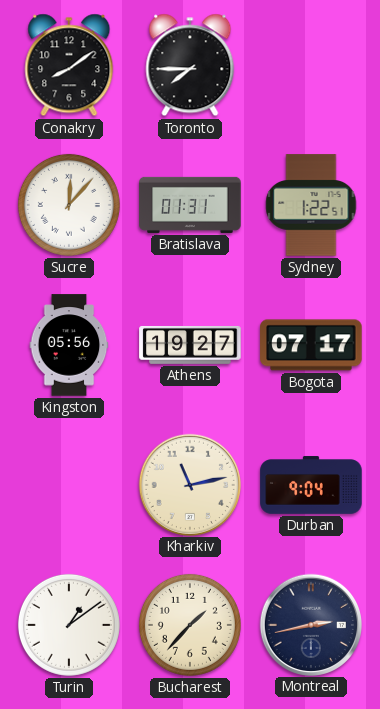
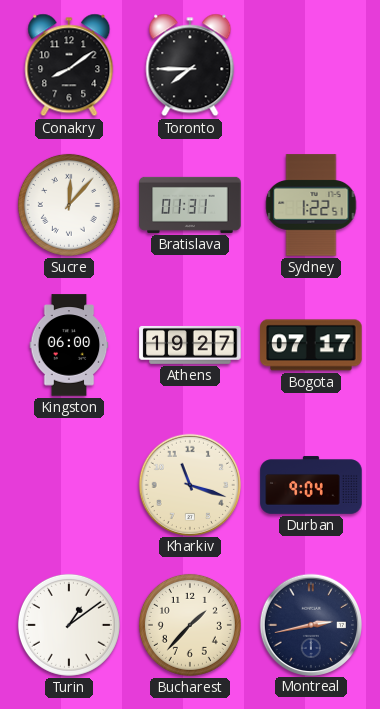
Kingston: 05:56 -> 06:00
Kharkiv: 11:13 -> 11:18
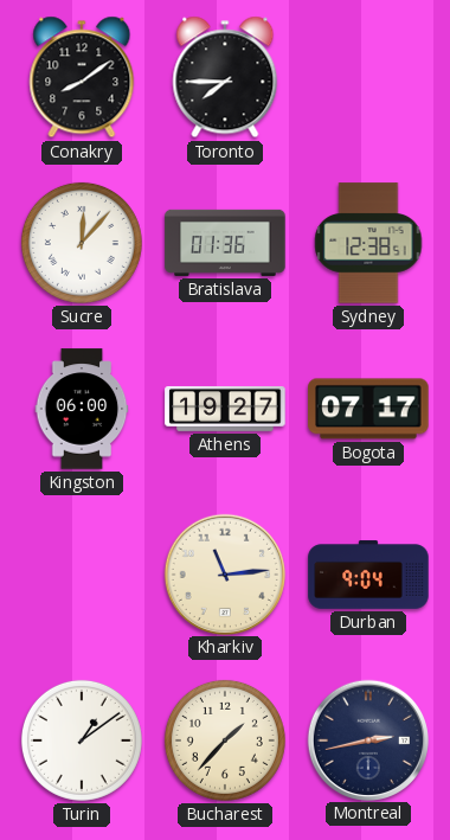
Bratislava: 01:31 -> 01:36
Sydney: 1:22 -> 12:38
Kharkiv: 11:18 -> 11:14
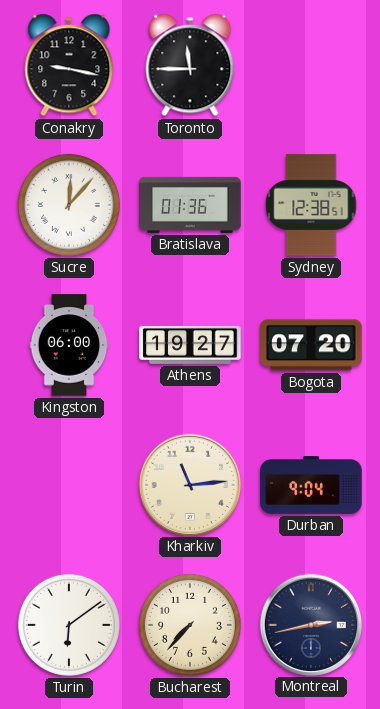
Conakry: 8:09 -> 9:17
Toronto: 7:45 -> 11:45
Bogota: 07:17 -> 07:20
Turin: 1:09 -> 6:09
Bucharest: 1:37 -> 7:37
